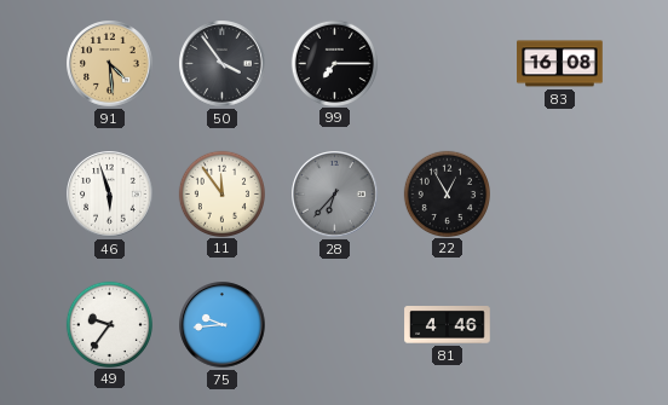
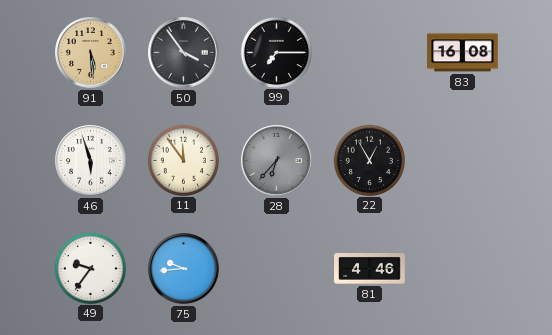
91: 4:29 -> 5:29
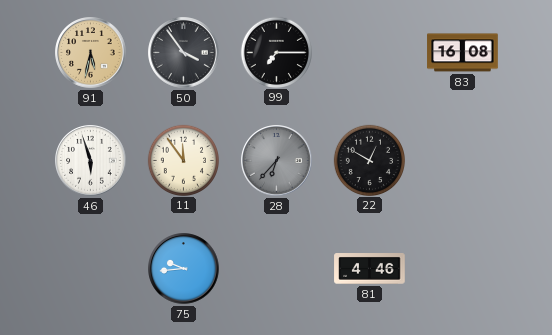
91: 5:29 -> 5:32
22: 12:55 -> 12:50
49: 9:36 -> none
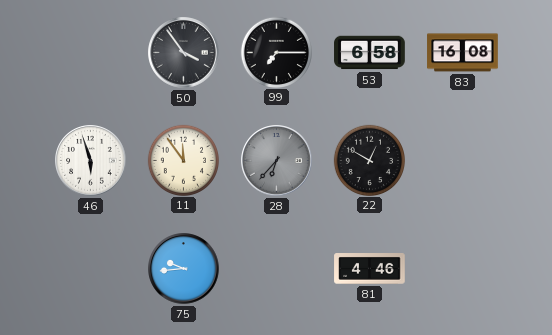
91: 5:32 -> none
53: none -> 6:58
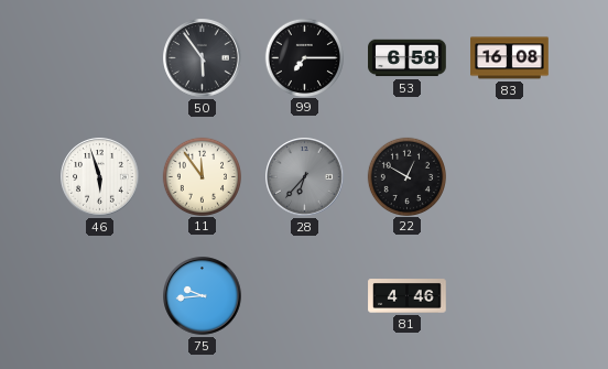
50: 3:54 -> 5:54
